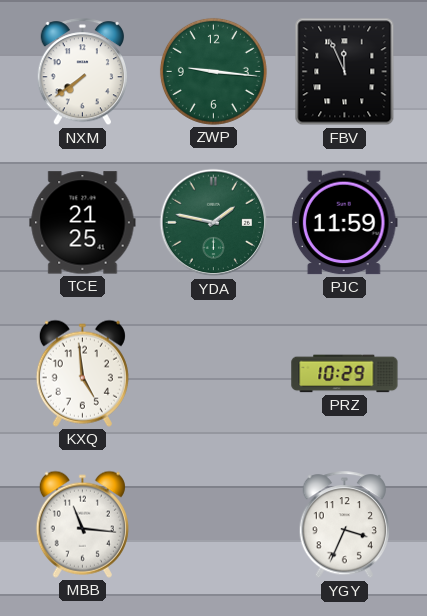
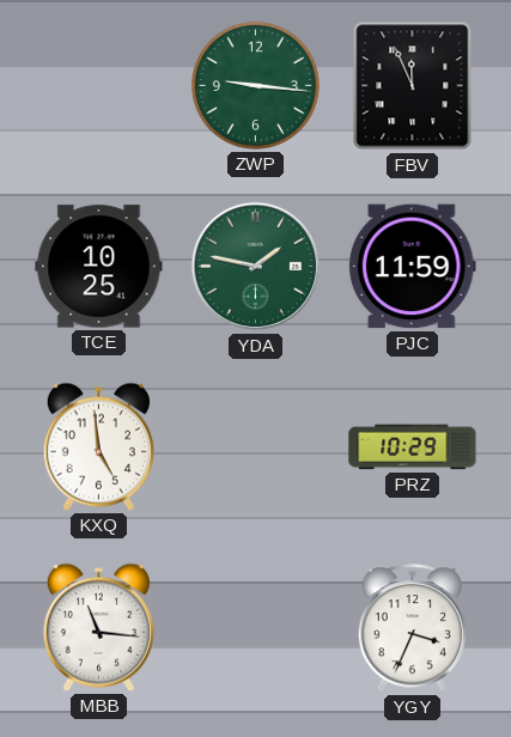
NXM: 7:39 -> none
TCE: 21:25 -> 10:25
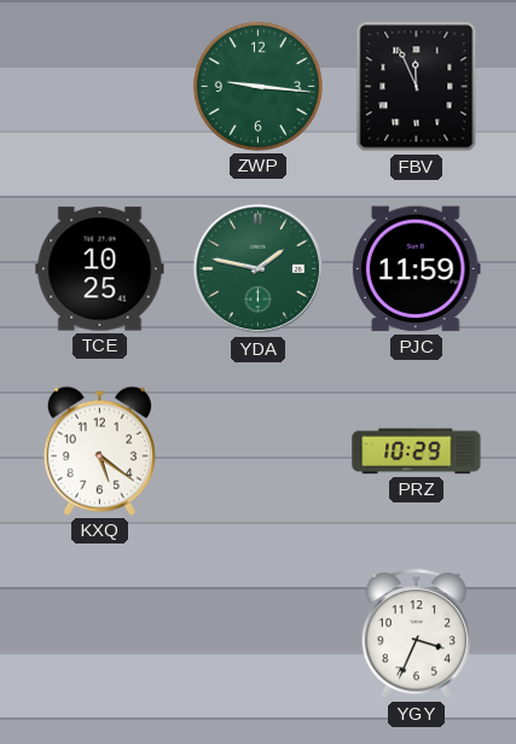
KXQ: 4:59 -> 5:21
MBB: 11:16 -> none
